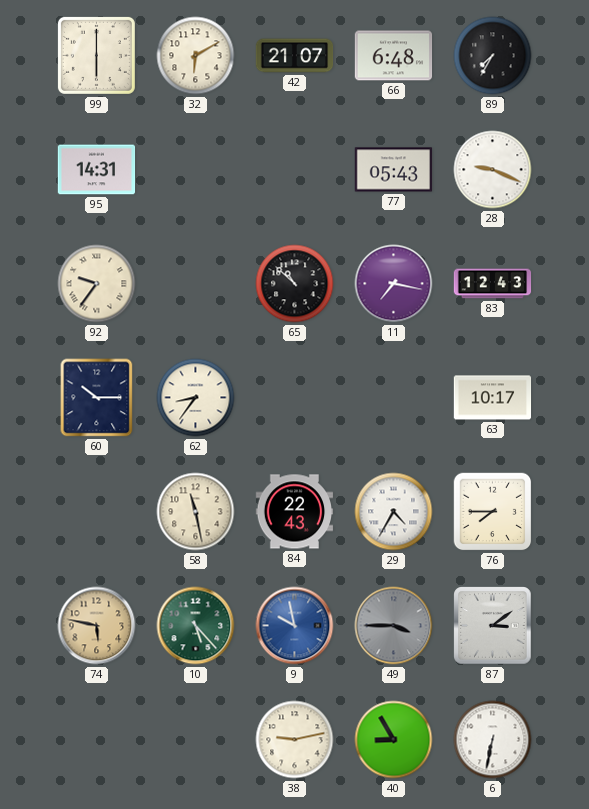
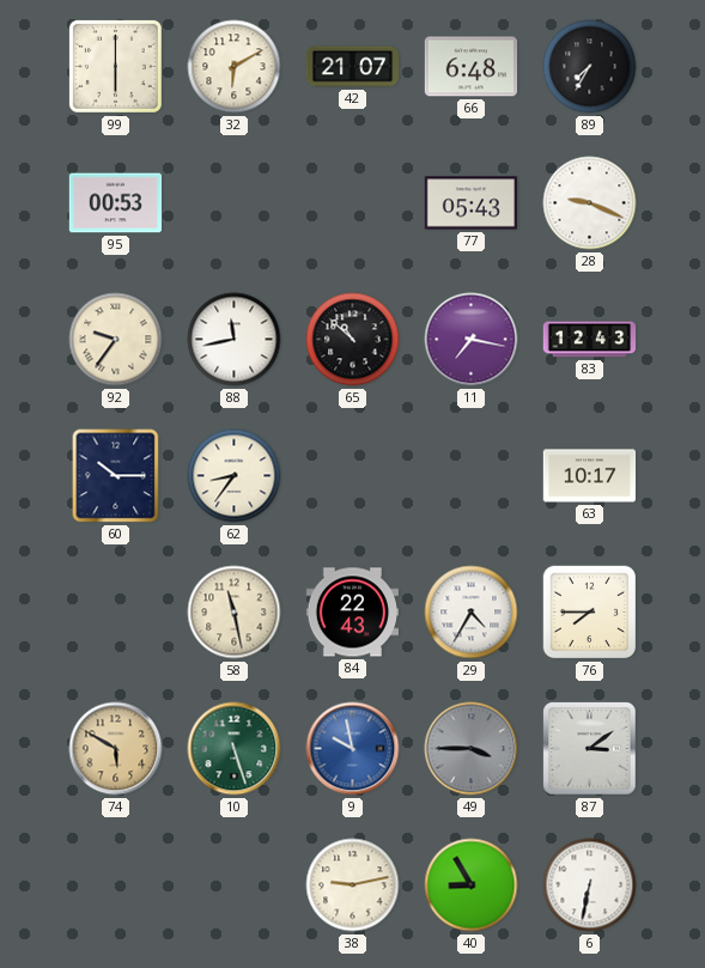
95: 14:31 -> 00:53
88: none -> 11:43
74: 5:47 -> 5:50
10: 5:23 -> 5:27
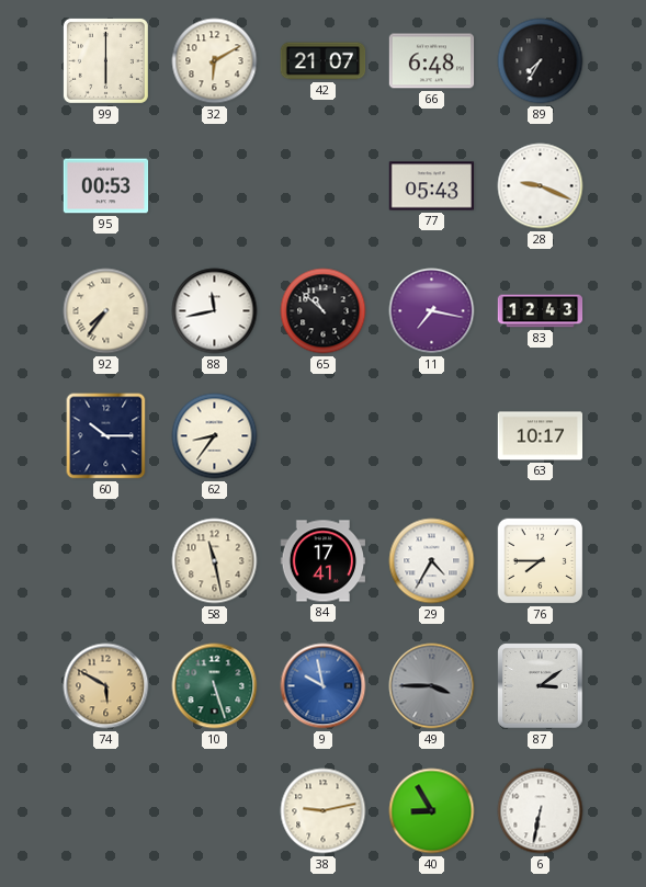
92: 9:36 -> 7:36
84: 22:43 -> 17:41
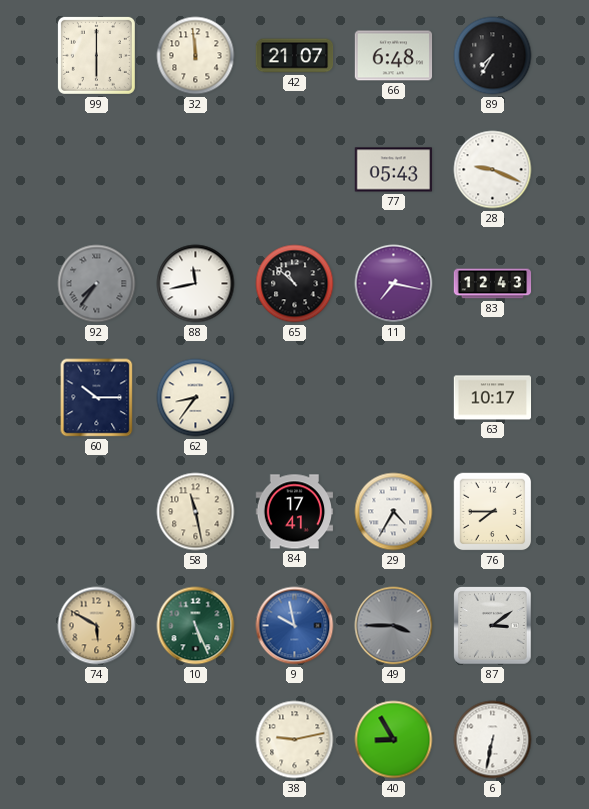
32: 6:10 -> 11:59
95: 00:53 -> none
92 dial: cream -> grey
10: 5:27 -> 5:26
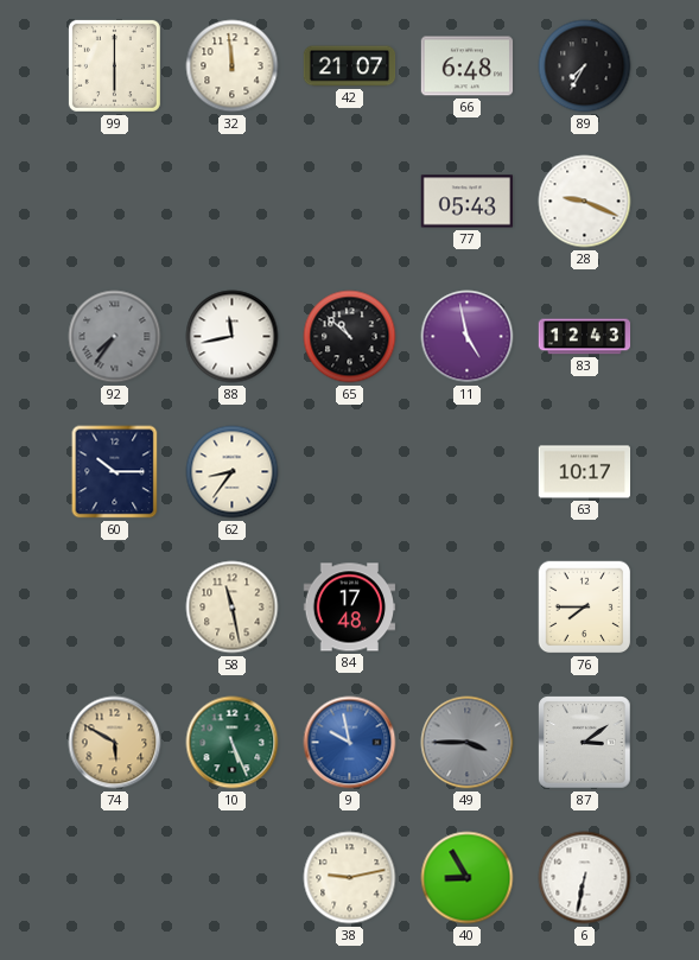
11: 7:17 -> 4:58
84: 17:41 -> 17:48
29: 4:35 -> none
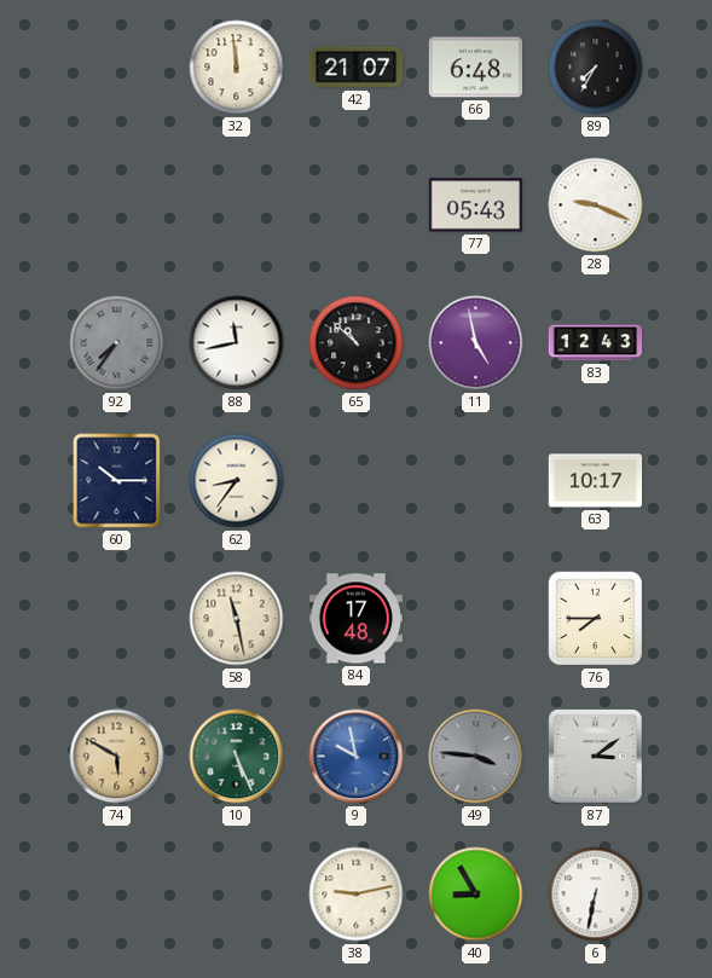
99: 6:00 -> none
49: 3:45 -> 3:46
